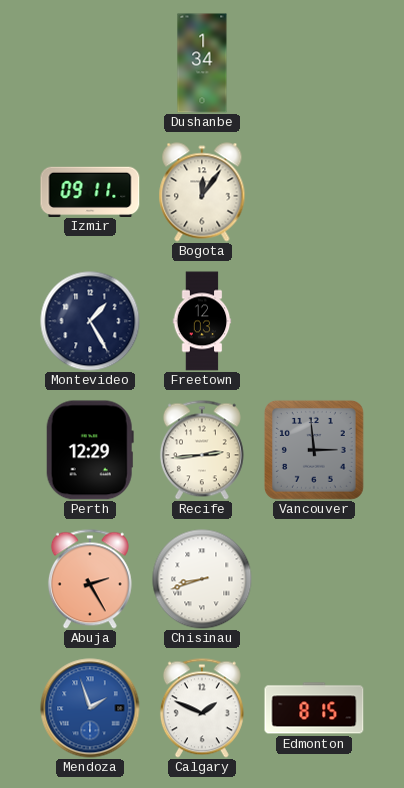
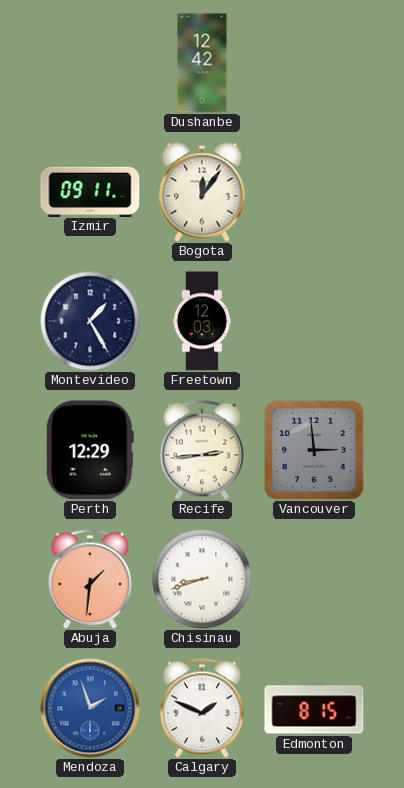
Dushanbe: 1:34 -> 12:42
Abuja: 2:25 -> 1:31
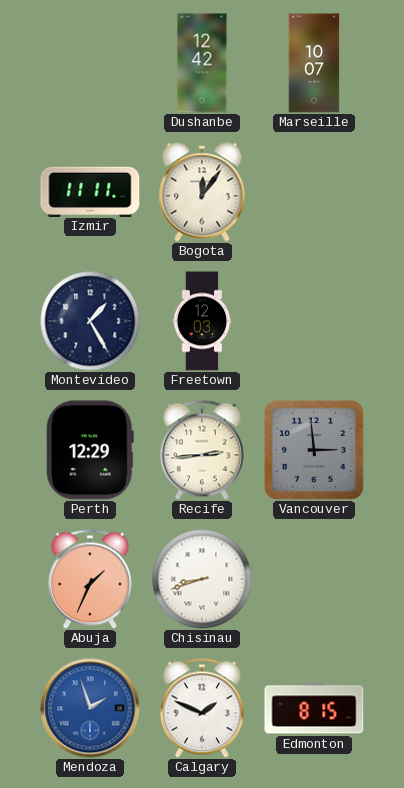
Marseille: none -> 10:07
Izmir: 09:11 -> 11:11
Abuja: 1:31 -> 1:34
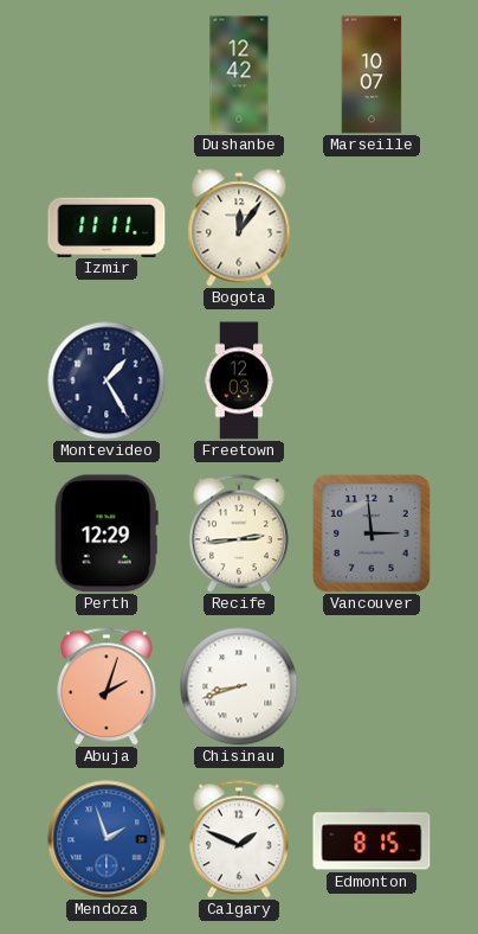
Abuja: 1:34 -> 2:03
